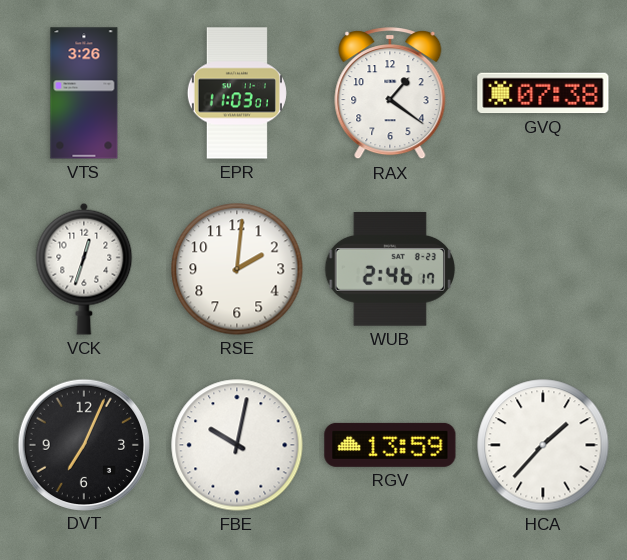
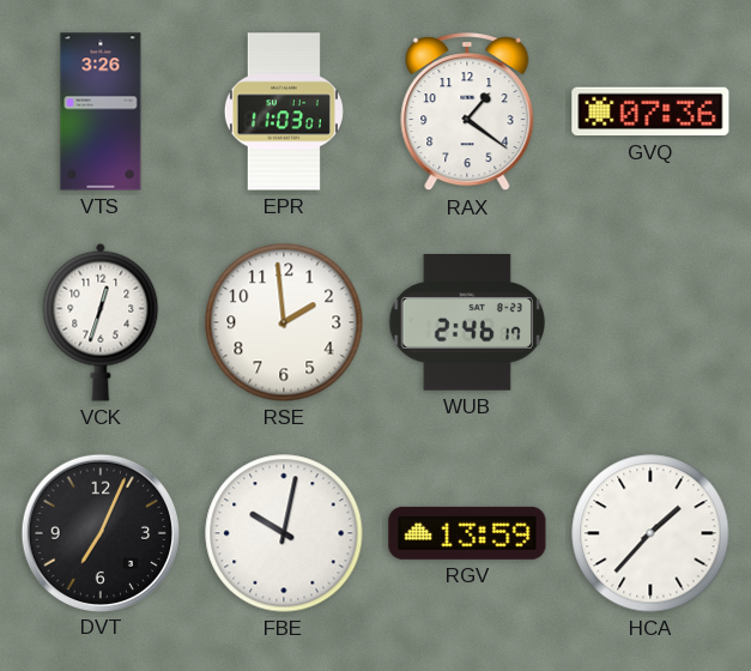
GVQ: 07:38 -> 07:36
RSE: 2:01 -> 1:59
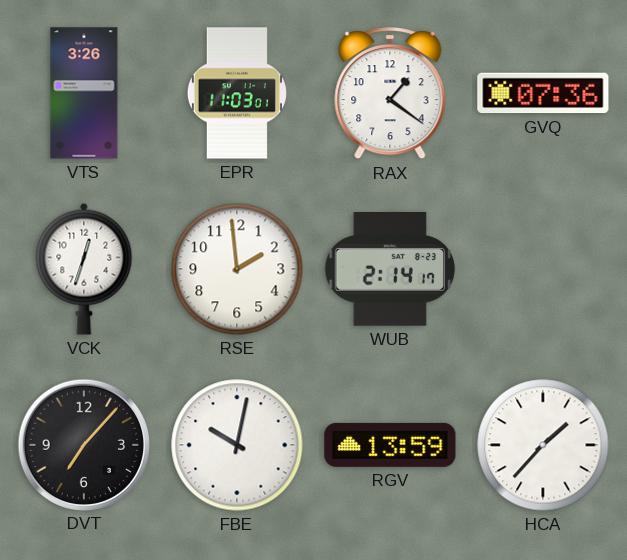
WUB: 2:46 -> 2:14
DVT: 7:04 -> 7:07
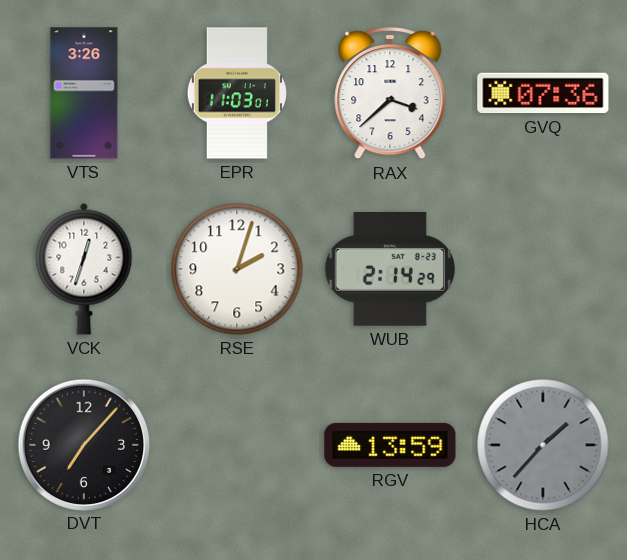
RAX: 1:21 -> 3:38
RSE: 1:59 -> 2:03
WUB: 2:14:17 -> 2:14:29
FBE: 10:02 -> none
HCA dial: white -> grey
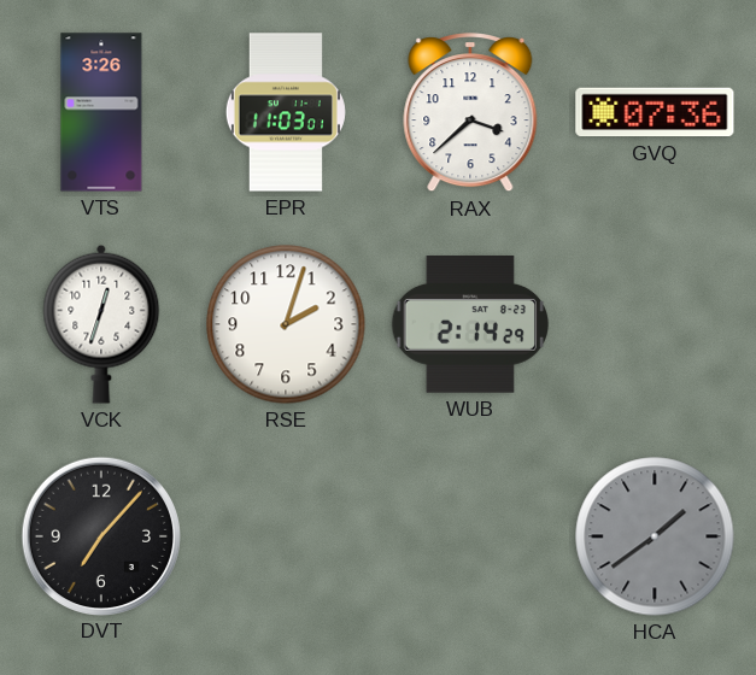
RGV: 13:59 -> none
HCA: 1:37 -> 1:39
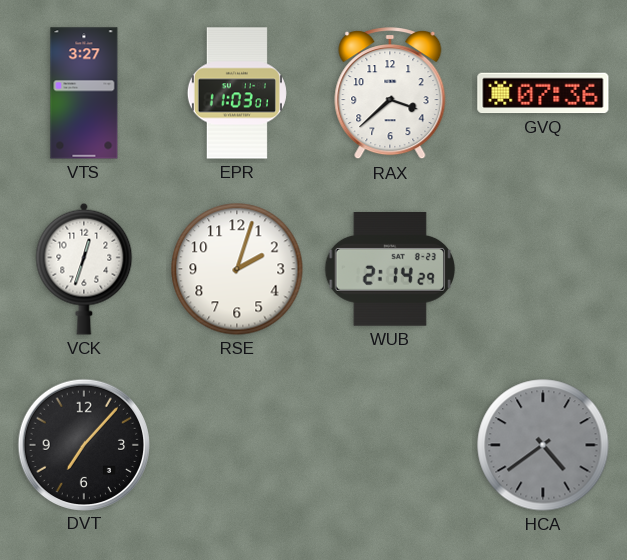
VTS: 3:26 -> 3:27
HCA: 1:39 -> 4:39
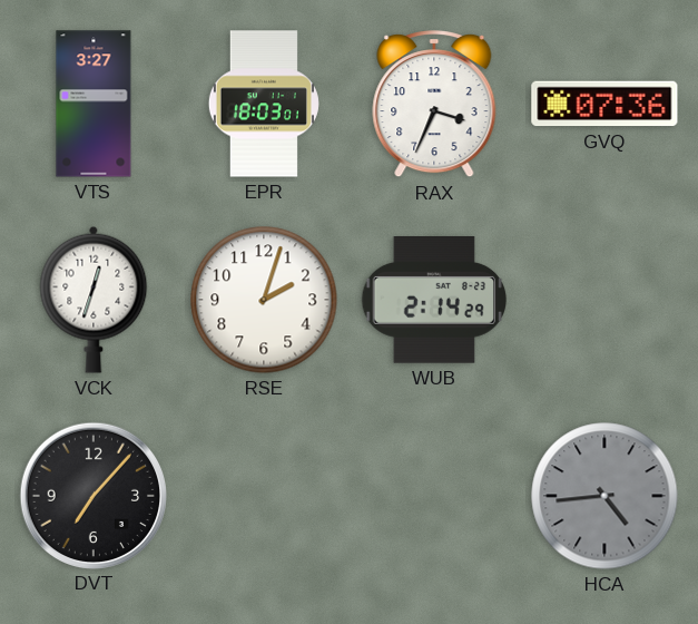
EPR: 11:03 -> 18:03
RAX: 3:38 -> 3:34
HCA: 4:39 -> 4:44
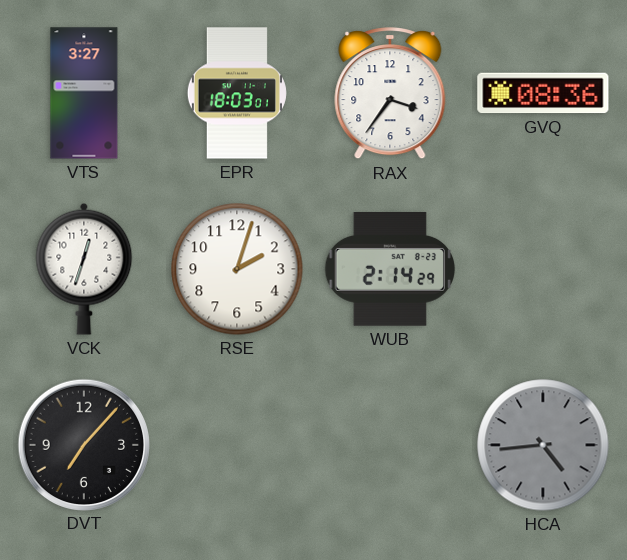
RAX: 3:34 -> 3:36
GVQ: 07:36 -> 08:36
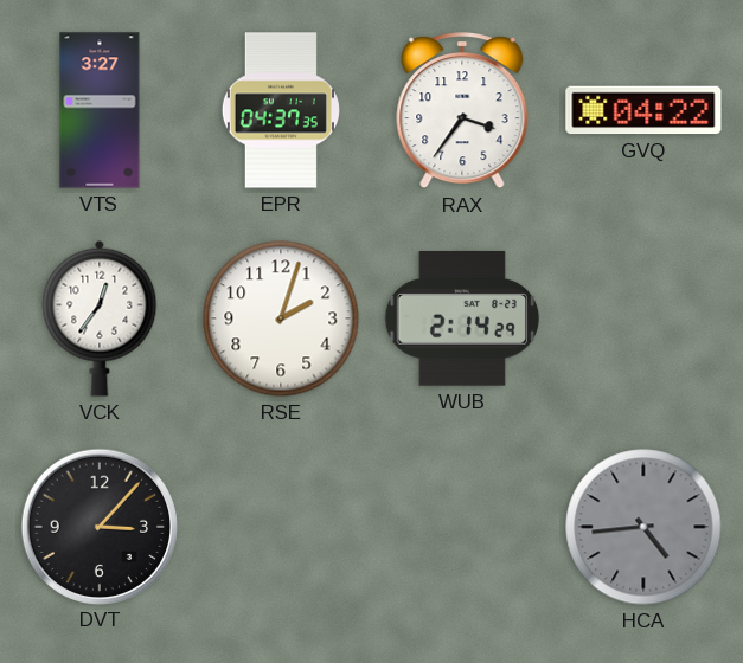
EPR: 18:03 -> 04:37
GVQ: 08:36 -> 04:22
VCK: 12:33 -> 12:36
DVT: 7:07 -> 3:07
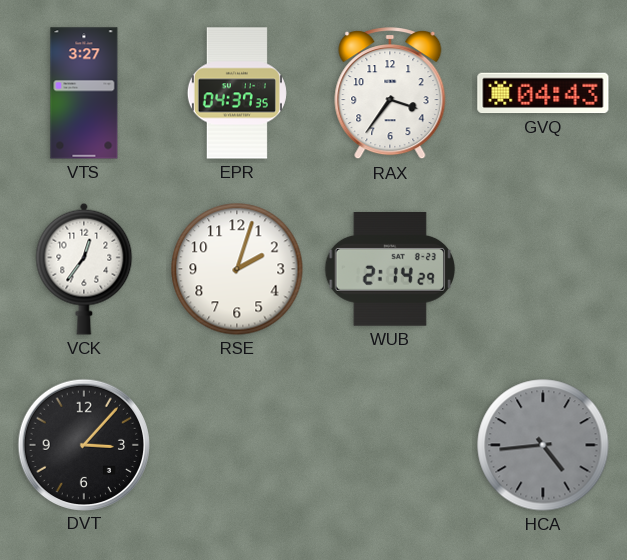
GVQ: 04:22 -> 04:43
